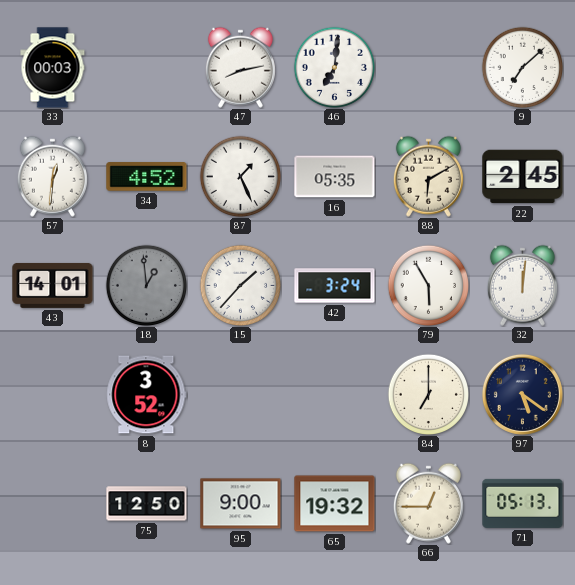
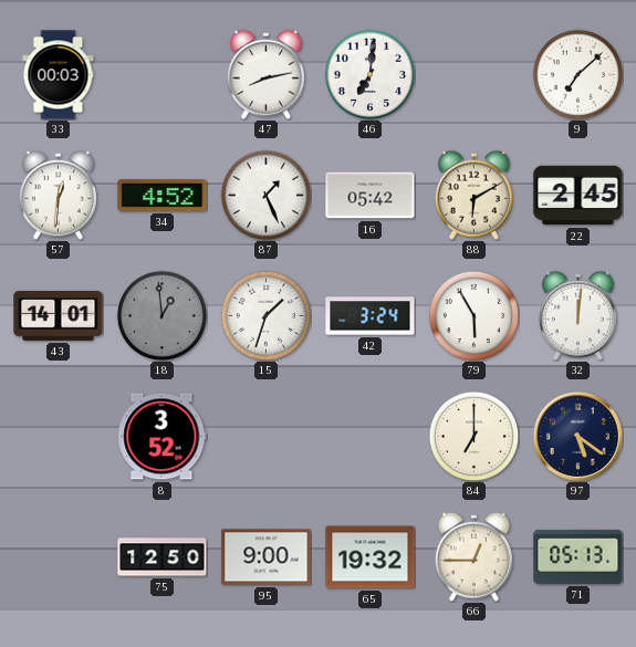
16: 05:35 -> 05:42
15: 1:37 -> 1:33
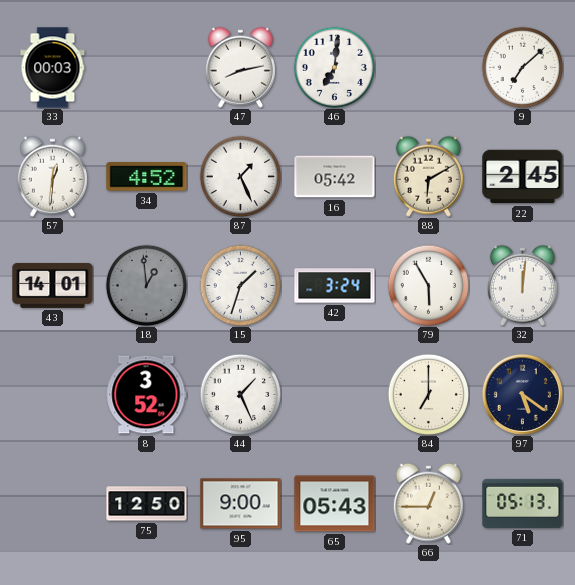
44: none -> 1:26
65: 19:32 -> 05:43
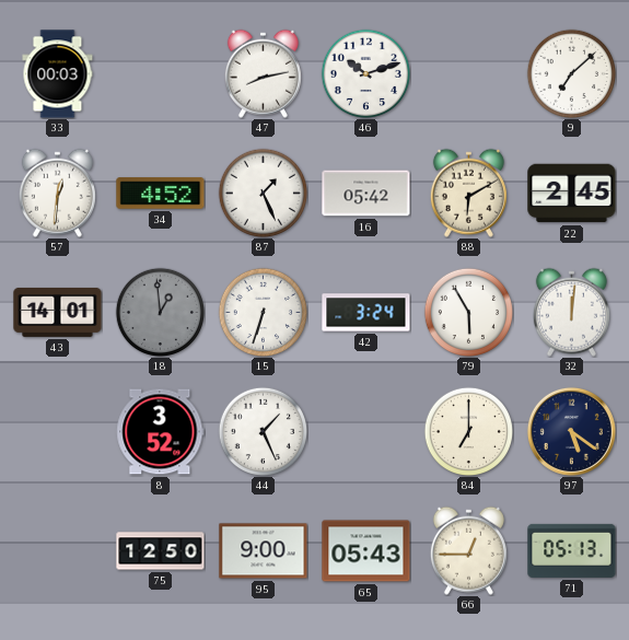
46: 7:01 -> 10:12
15: 1:33 -> 6:33
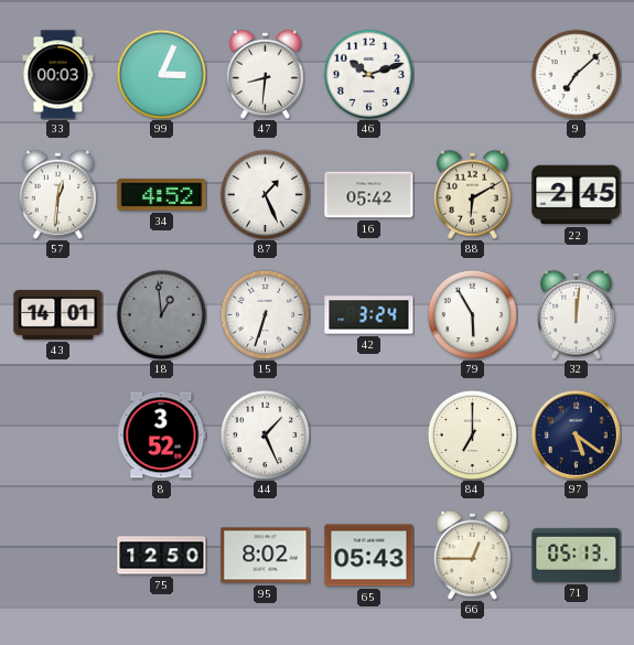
99: none -> 3:04
47: 8:13 -> 8:31
95: 9:00 -> 8:02
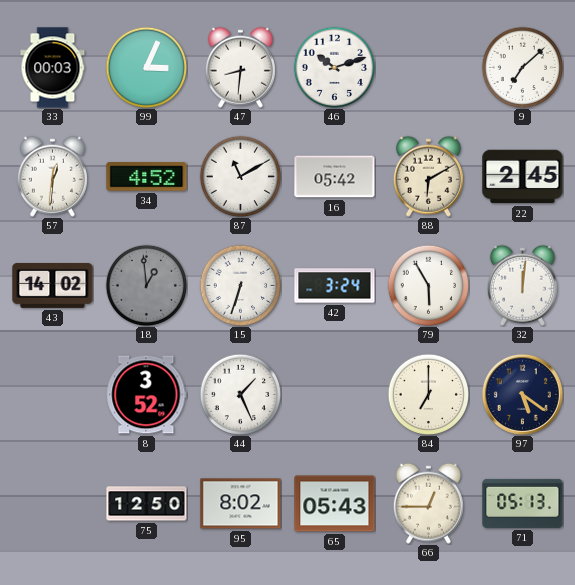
87: 1:26 -> 11:10
43: 14:01 -> 14:02
